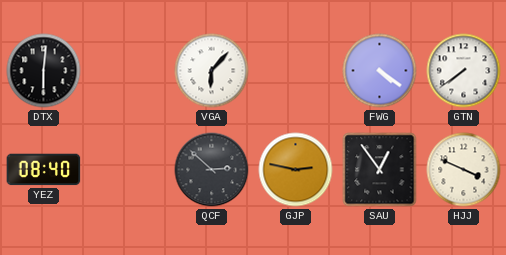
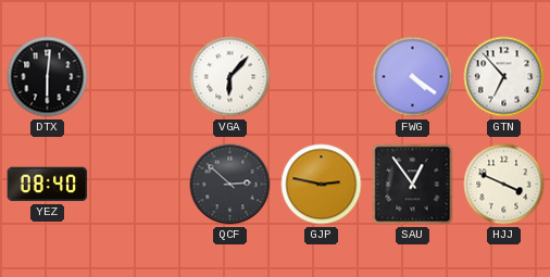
GTN: 7:39 -> 6:53
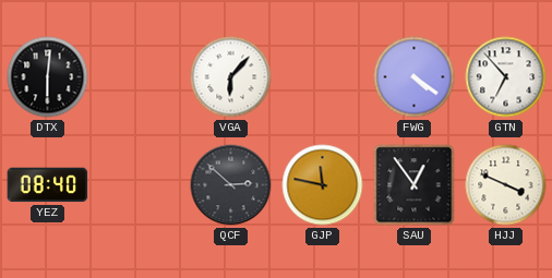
GJP: 2:47 -> 11:47
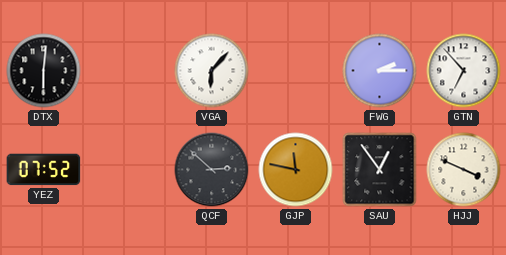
FWG: 4:21 -> 2:15
YEZ: 08:40 -> 07:52
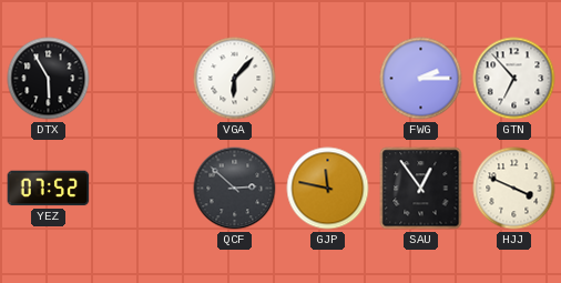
DTX: 6:01 -> 5:55
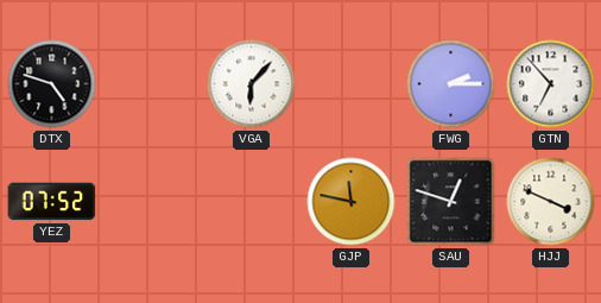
DTX: 5:55 -> 4:48
QCF: 2:52 -> none
SAU: 12:54 -> 12:48
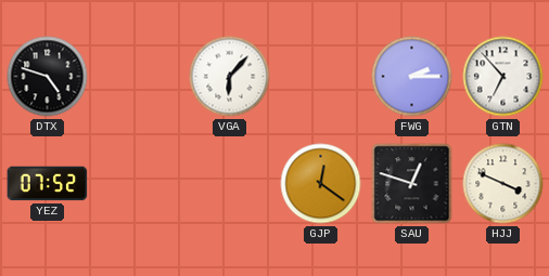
GJP: 11:47 -> 12:21
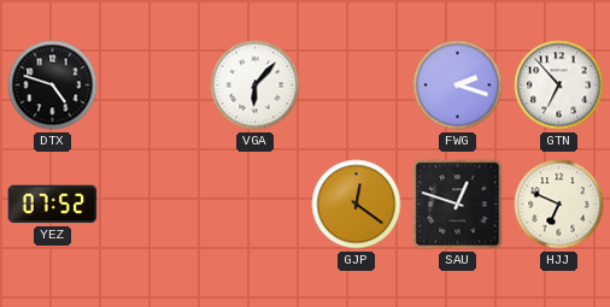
FWG: 2:15 -> 2:18
HJJ: 3:49 -> 6:49
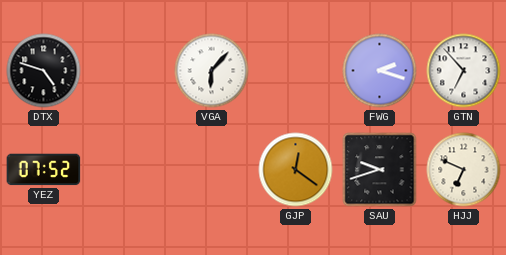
SAU: 12:48 -> 9:42
